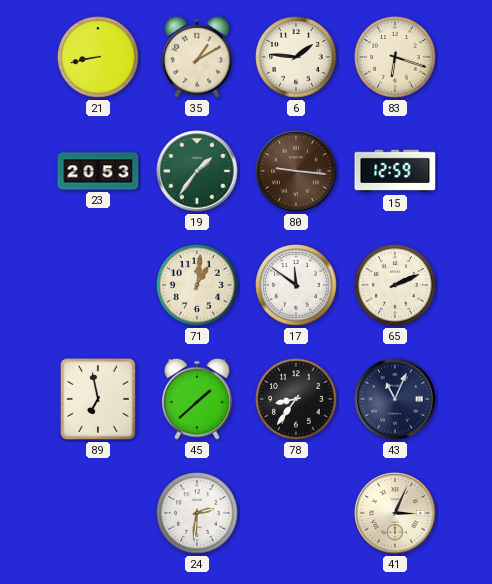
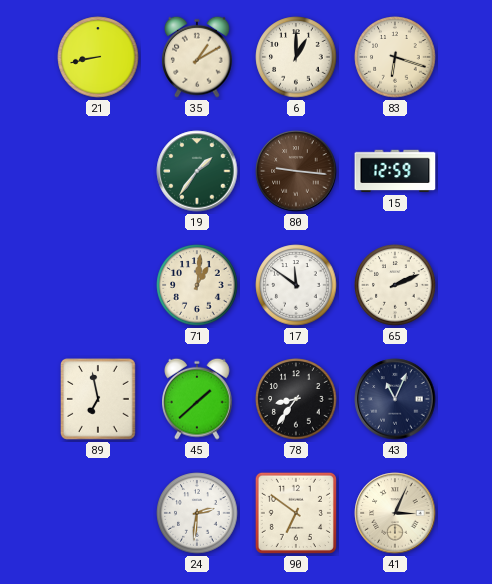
6: 1:46 -> 1:00
23: 20:53 -> none
90: none -> 6:51
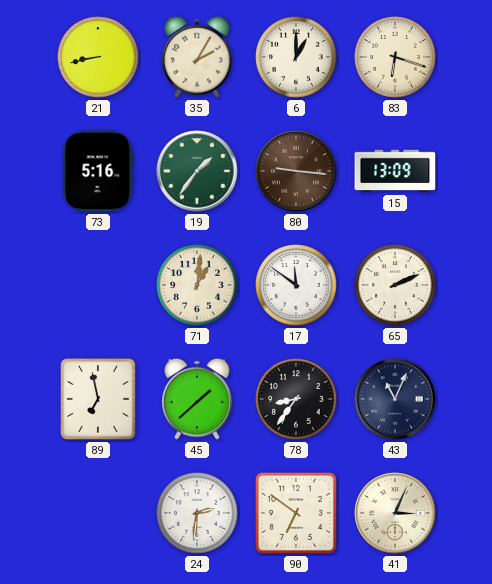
35: 1:10 -> 2:05
73: none -> 5:16
15: 12:59 -> 13:09
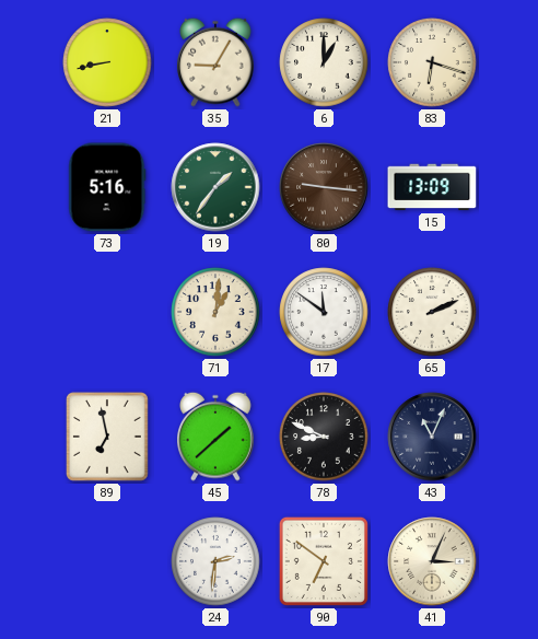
35: 2:05 -> 9:05
78: 8:36 -> 8:49
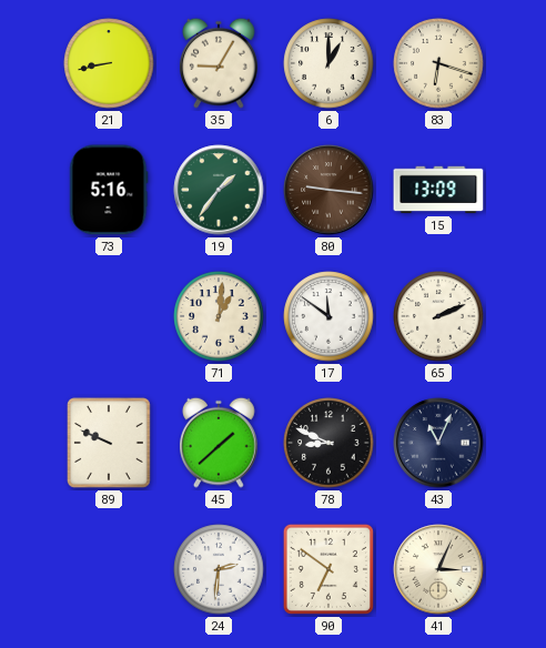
89: 6:58 -> 9:49
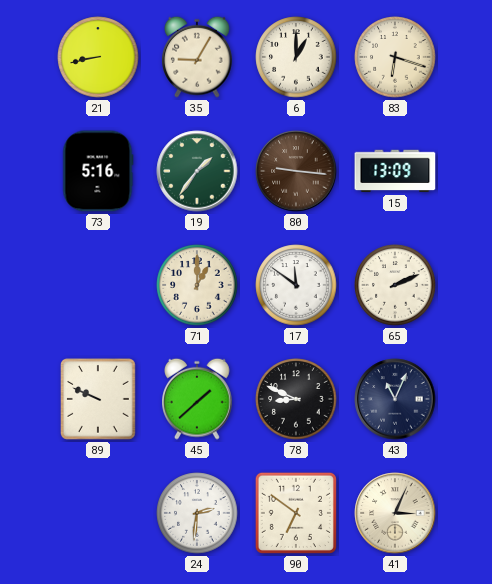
71: 1:01 -> 1:00
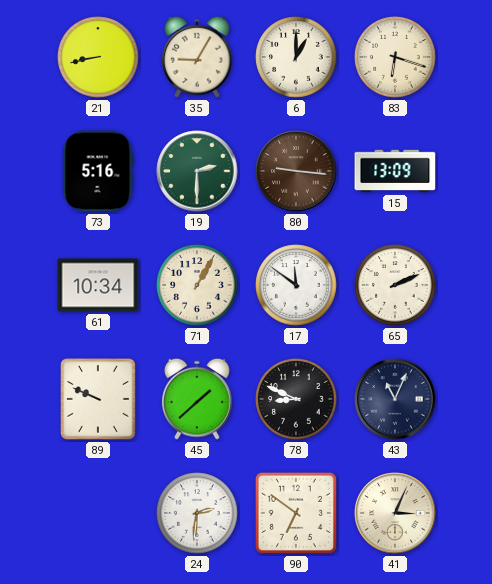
19: 1:36 -> 2:30
61: none -> 10:34
71: 1:00 -> 1:05
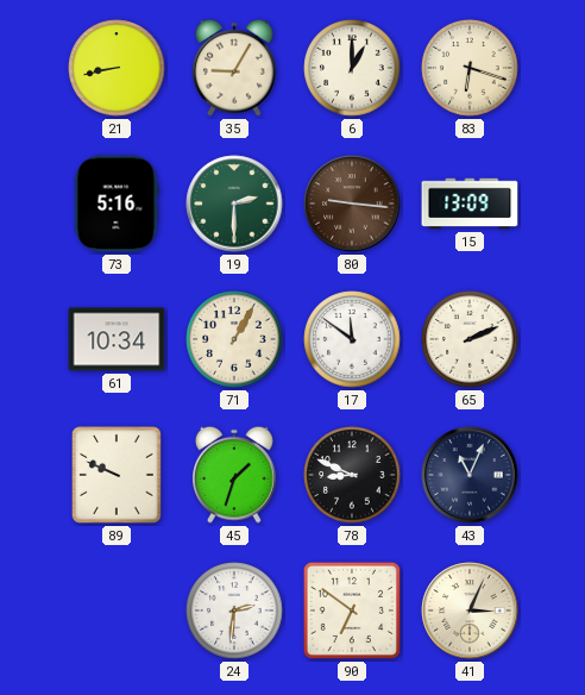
45: 1:38 -> 1:33
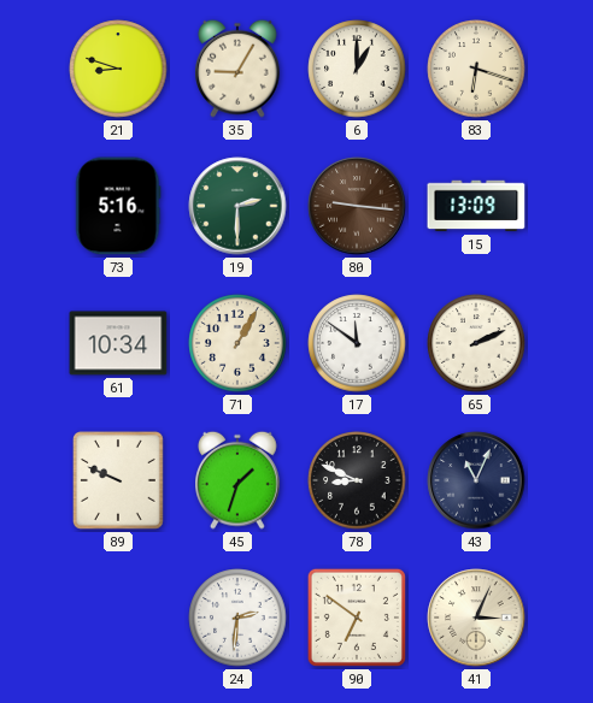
21: 8:43 -> 8:48
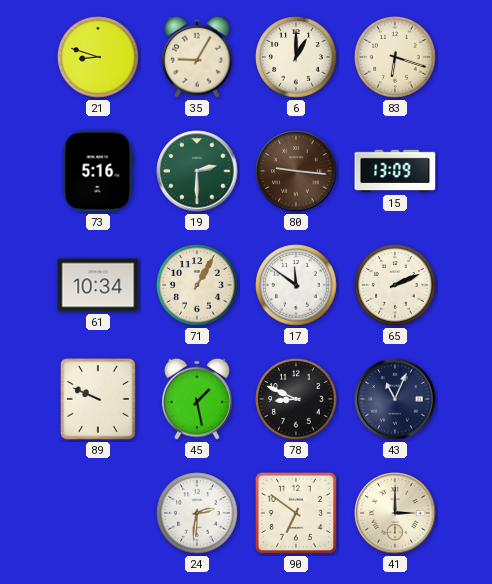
45: 1:33 -> 1:28
41: 3:04 -> 3:00
